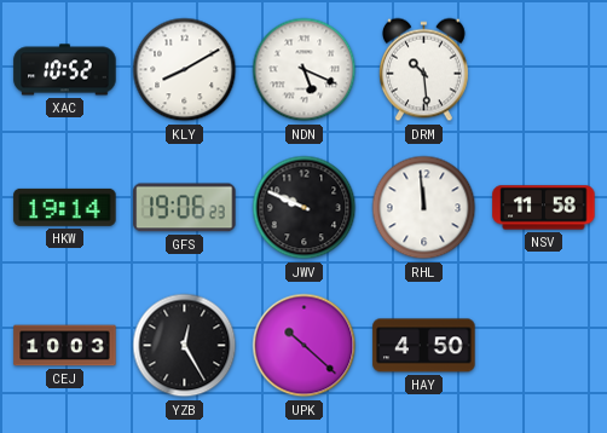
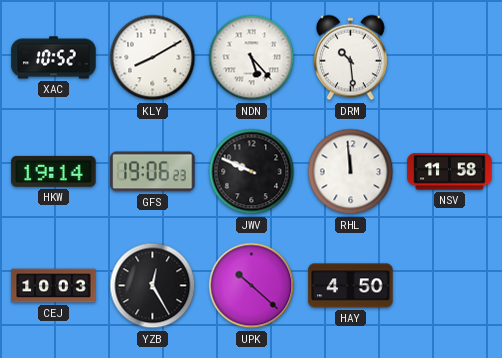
NDN: 5:19 -> 5:23
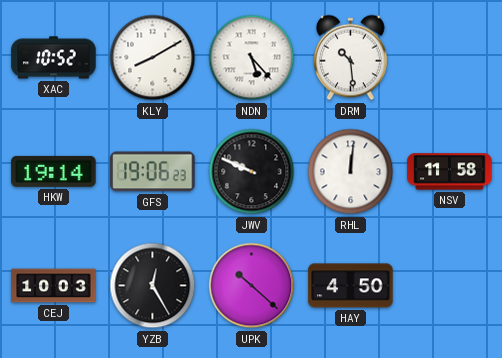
RHL: 11:59 -> 12:01
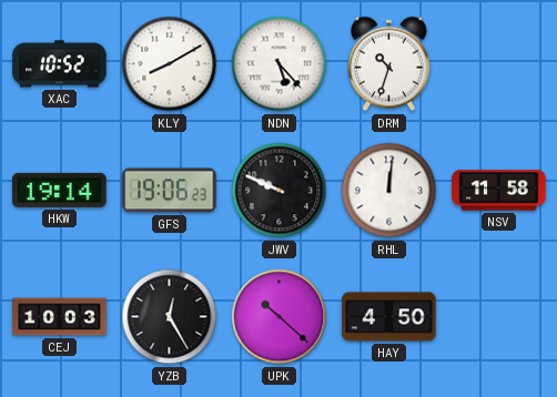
DRM: 10:29 -> 10:33
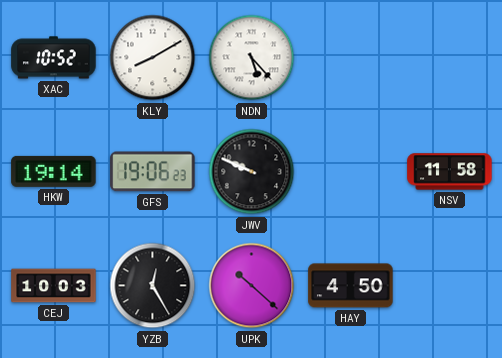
DRM: 10:33 -> none
RHL: 12:01 -> none
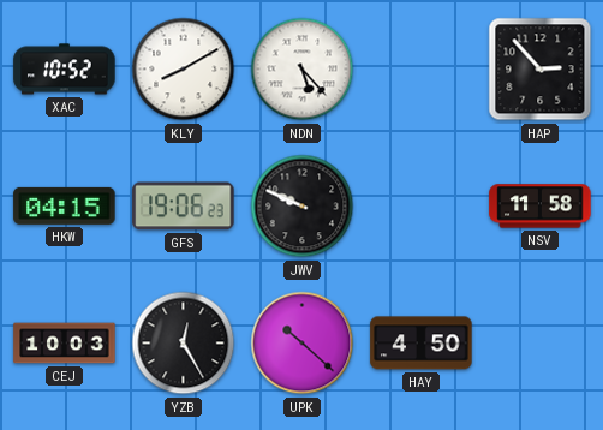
HAP: none -> 2:53
HKW: 19:14 -> 04:15
